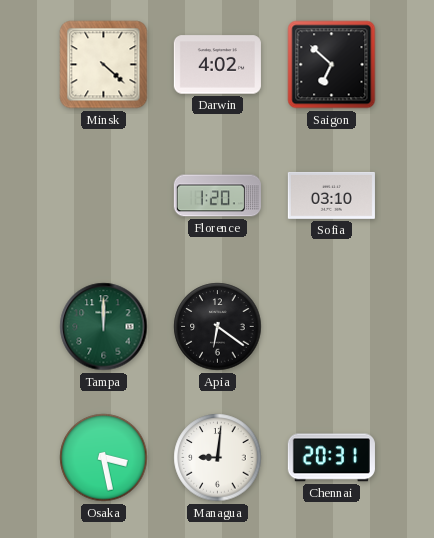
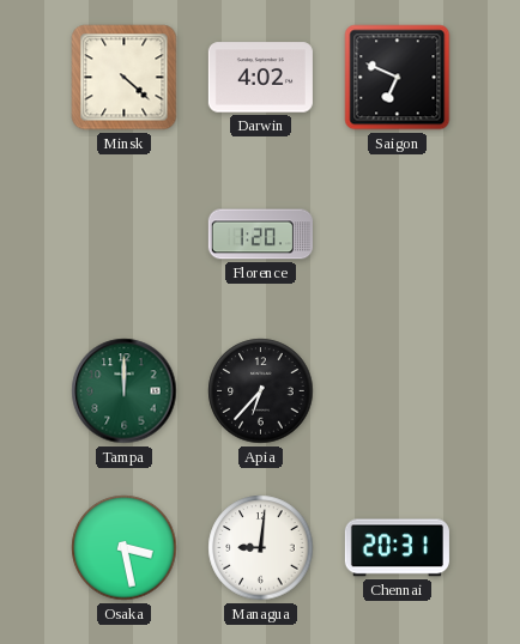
Saigon: 6:52 -> 6:49
Sofia: 03:10 -> none
Apia: 6:21 -> 6:37
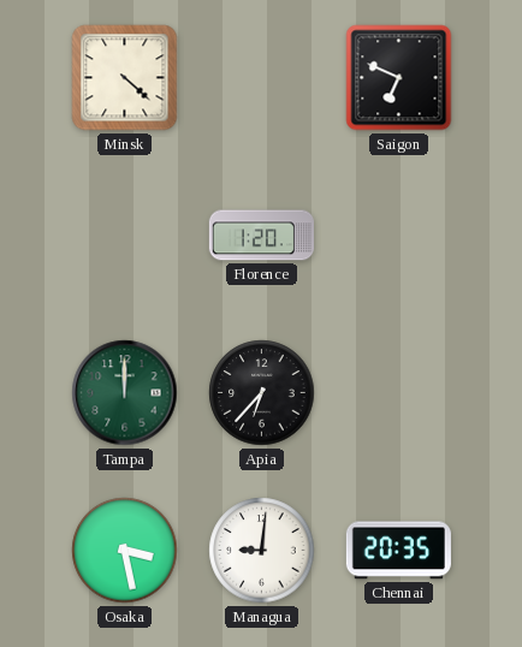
Darwin: 4:02 -> none
Chennai: 20:31 -> 20:35
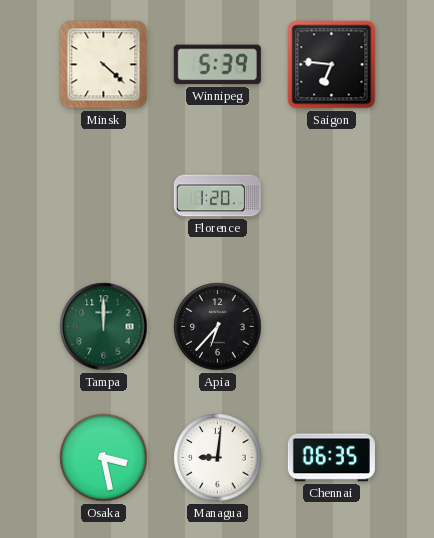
Winnipeg: none -> 5:39
Saigon: 6:49 -> 6:46
Chennai: 20:35 -> 06:35
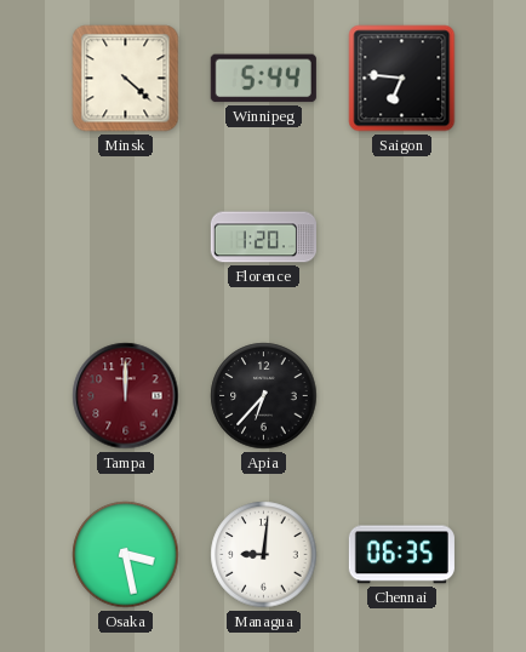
Winnipeg: 5:39 -> 5:44
Tampa dial: green -> burgundy
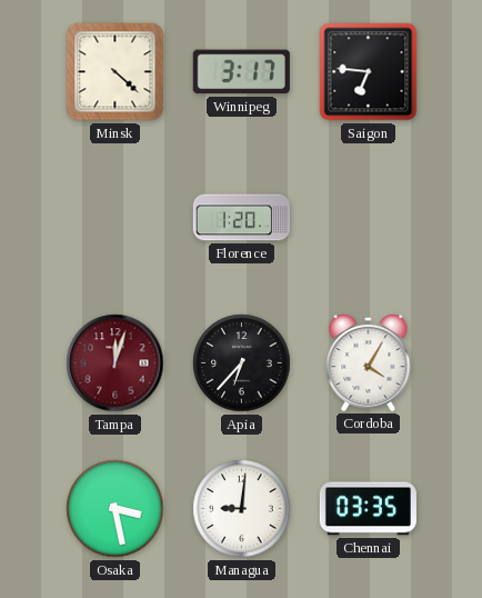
Winnipeg: 5:44 -> 3:17
Tampa: 12:00 -> 12:03
Cordoba: none -> 4:05
Chennai: 06:35 -> 03:35
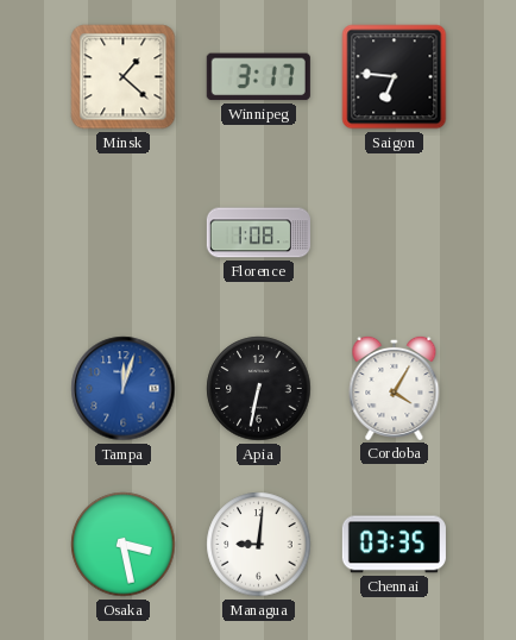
Minsk: 4:22 -> 1:22
Florence: 1:20 -> 1:08
Tampa dial: burgundy -> blue
Apia: 6:37 -> 6:32
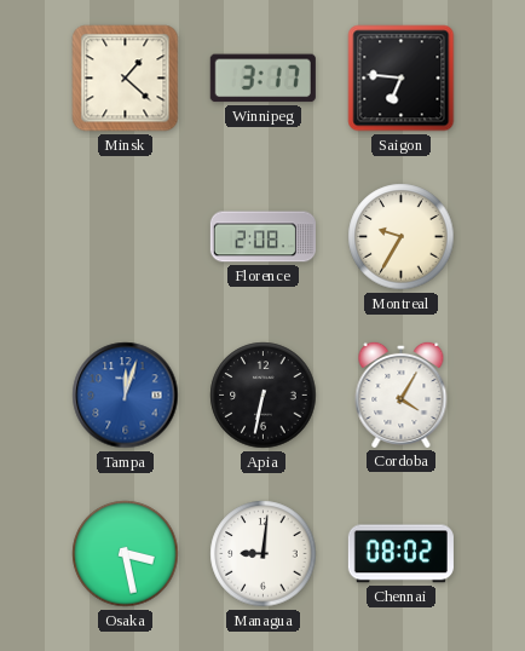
Florence: 1:08 -> 2:08
Montreal: none -> 9:35
Chennai: 03:35 -> 08:02
